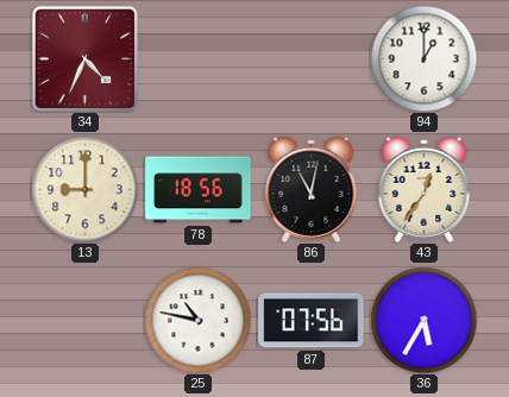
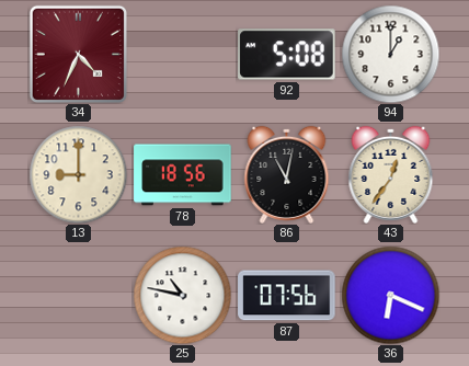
92: none -> 5:08
36: 5:35 -> 6:19
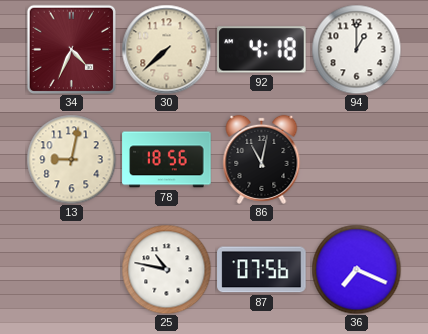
30: none -> 7:38
92: 5:08 -> 4:18
13: 9:00 -> 9:02
43: 12:36 -> none
36: 6:19 -> 7:19
